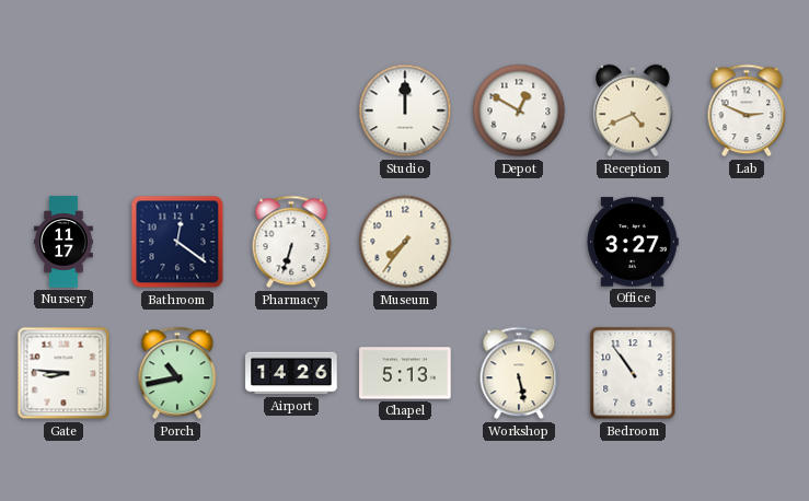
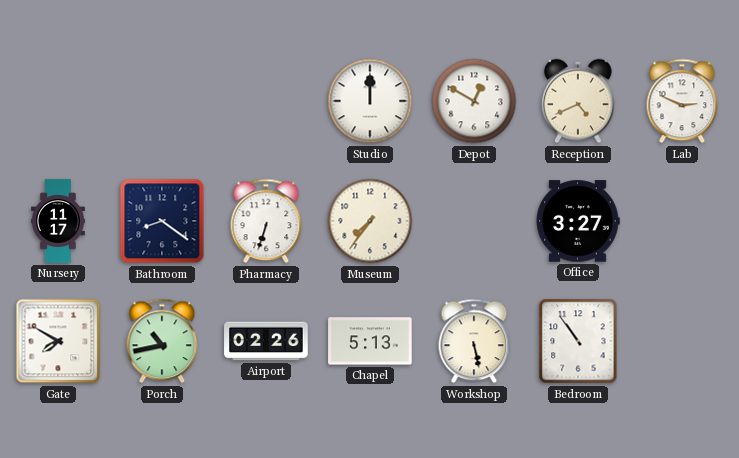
Bathroom: 12:21 -> 8:21
Gate: 8:46 -> 7:50
Airport: 14:26 -> 02:26
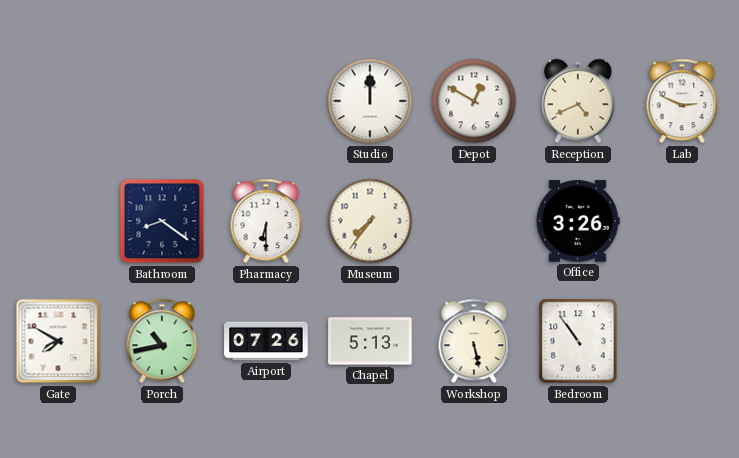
Nursery: 11:17 -> none
Pharmacy: 6:33 -> 6:30
Office: 3:27 -> 3:26
Airport: 02:26 -> 07:26
